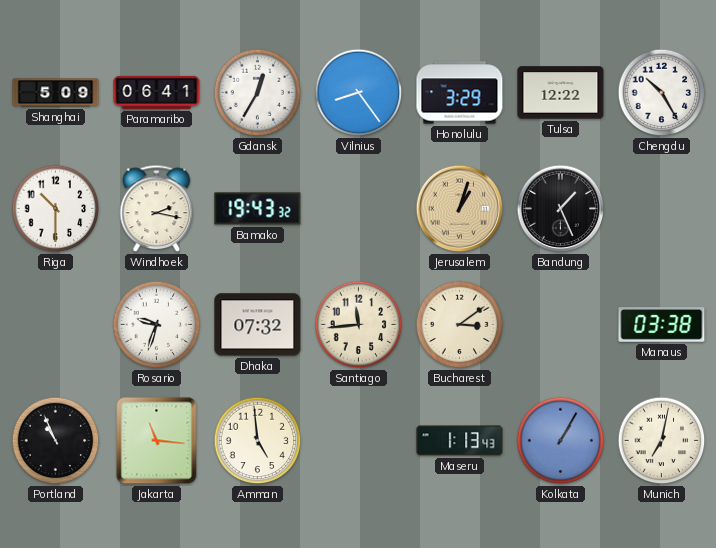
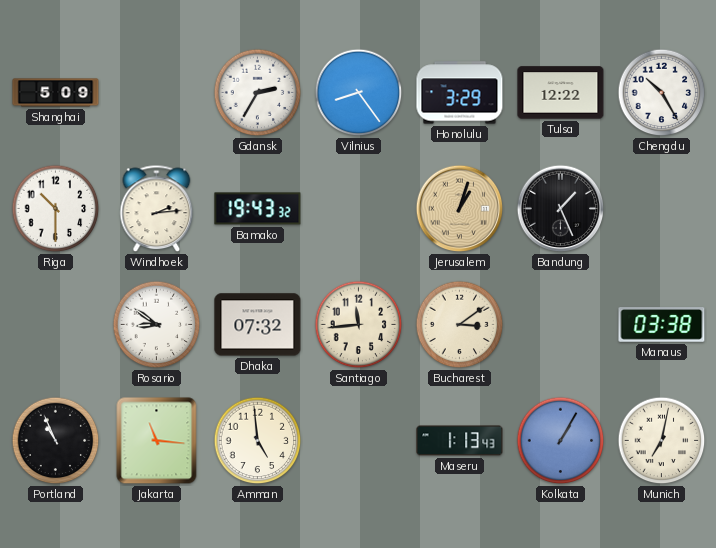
Paramaribo: 06:41 -> none
Gdansk: 12:35 -> 2:35
Windhoek: 2:17 -> 2:14
Rosario: 9:33 -> 8:51
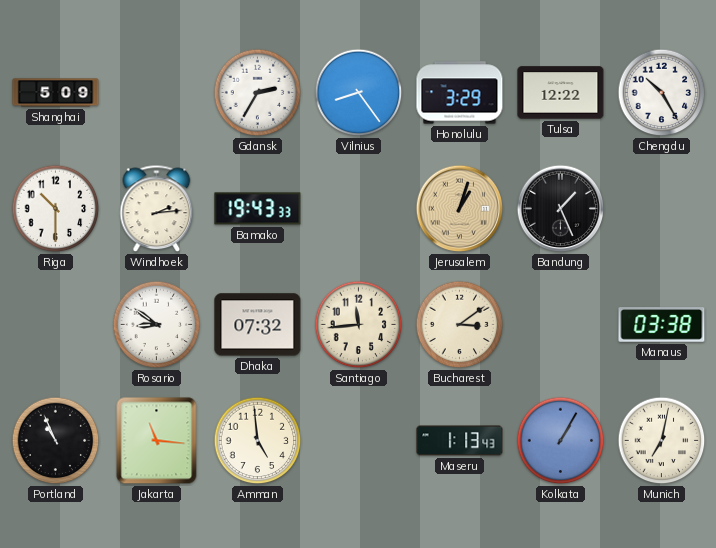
Bamako: 19:43:32 -> 19:43:33
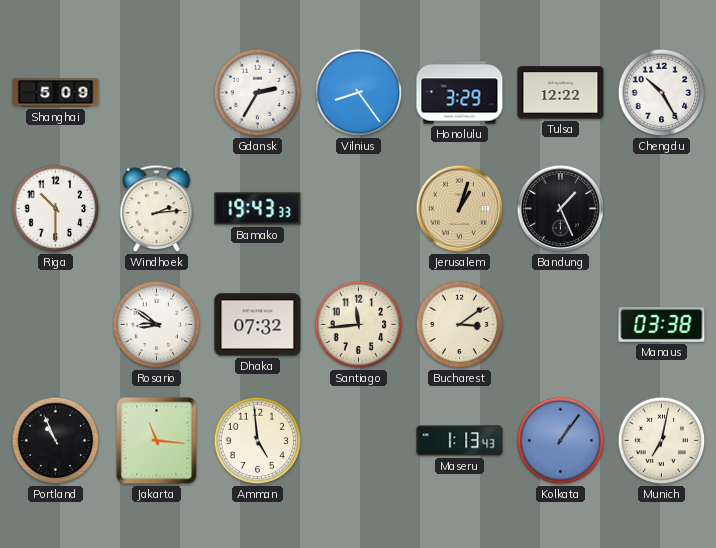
Kolkata: 1:05 -> 1:06
